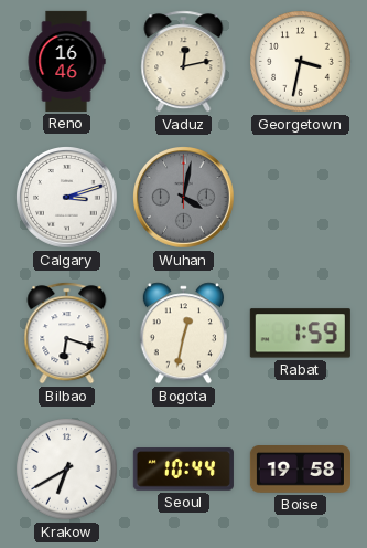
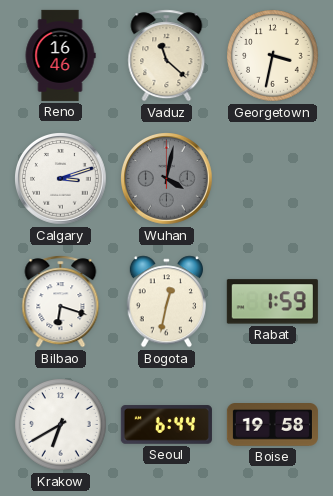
Vaduz: 12:13 -> 11:22
Seoul: 10:44 -> 6:44
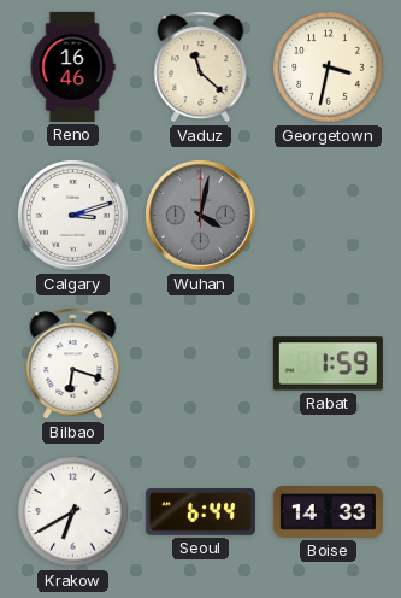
Bogota: 12:32 -> none
Boise: 19:58 -> 14:33
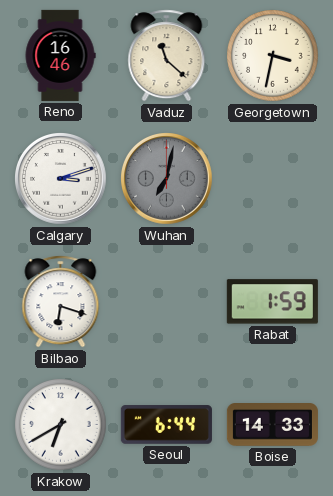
Wuhan: 4:02 -> 7:02
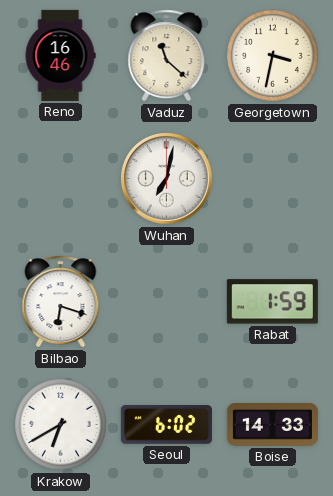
Calgary: 3:12 -> none
Wuhan dial: grey -> white
Seoul: 6:44 -> 6:02
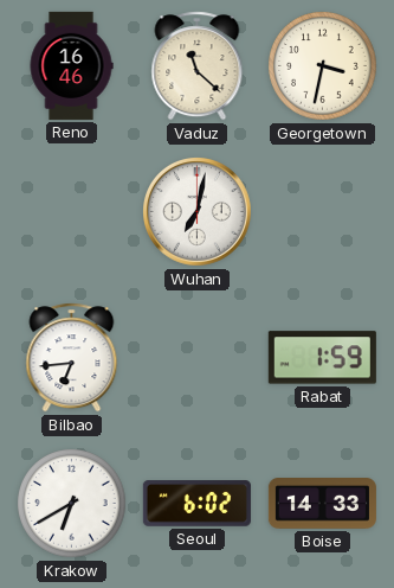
Bilbao: 6:18 -> 6:44
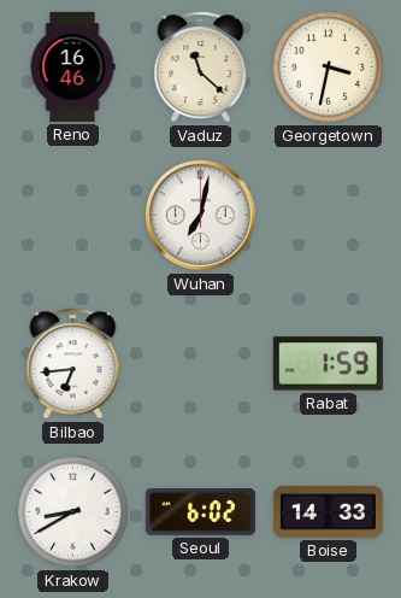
Krakow: 6:40 -> 8:40
